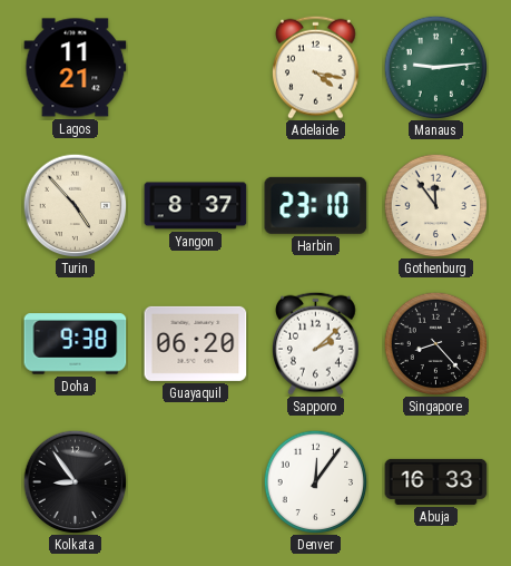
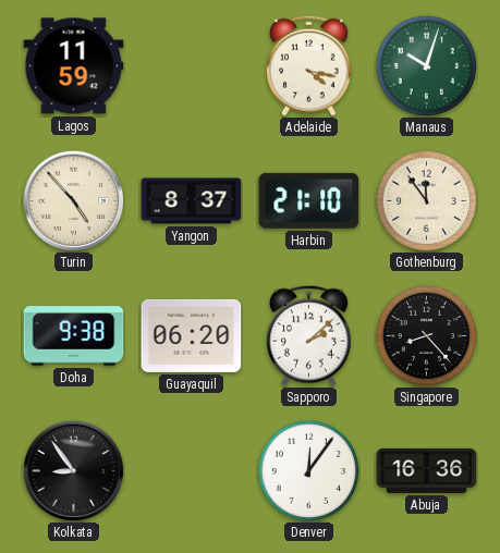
Lagos: 11:21 -> 11:59
Manaus: 9:14 -> 10:03
Harbin: 23:10 -> 21:10
Abuja: 16:33 -> 16:36
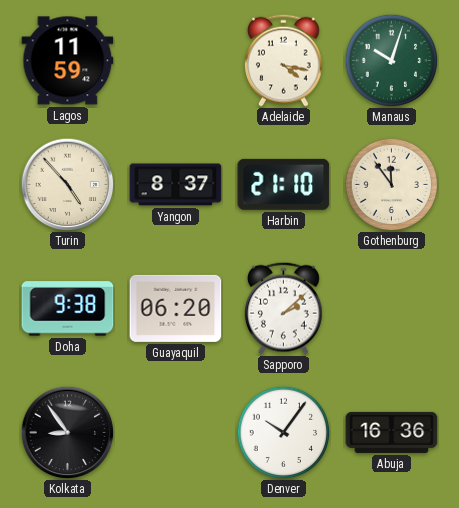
Singapore: 8:23 -> none
Denver: 12:06 -> 10:06
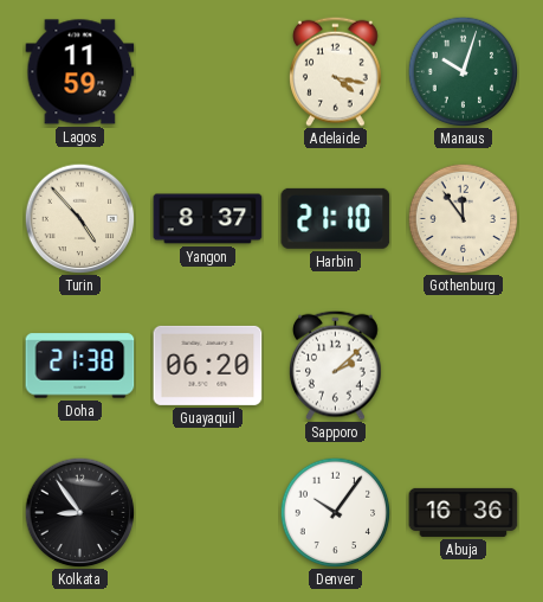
Doha: 9:38 -> 21:38
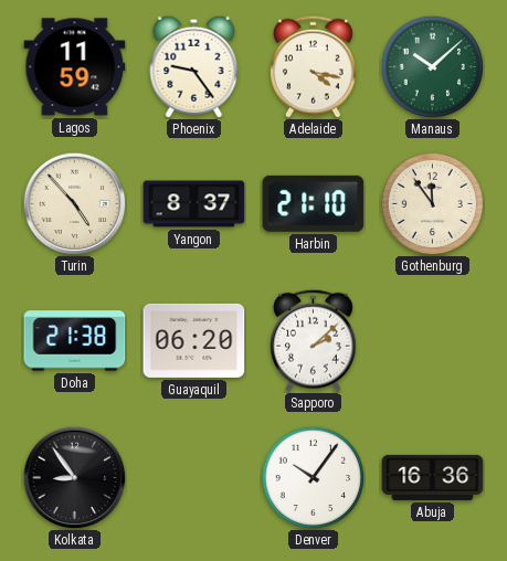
Phoenix: none -> 9:24
Manaus: 10:03 -> 10:08
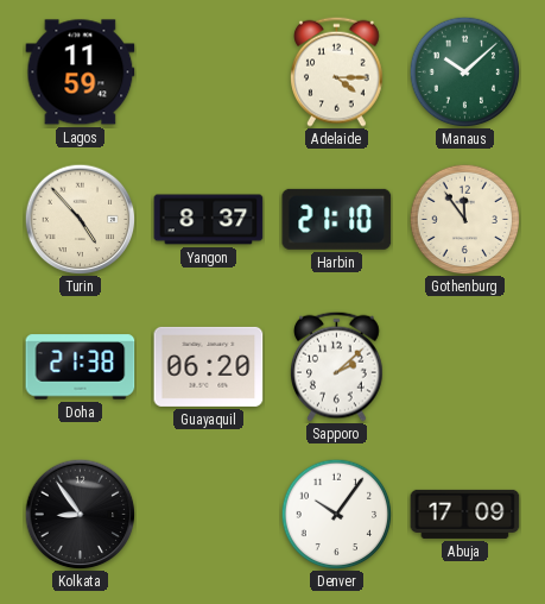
Phoenix: 9:24 -> none
Adelaide: 4:17 -> 4:15
Abuja: 16:36 -> 17:09
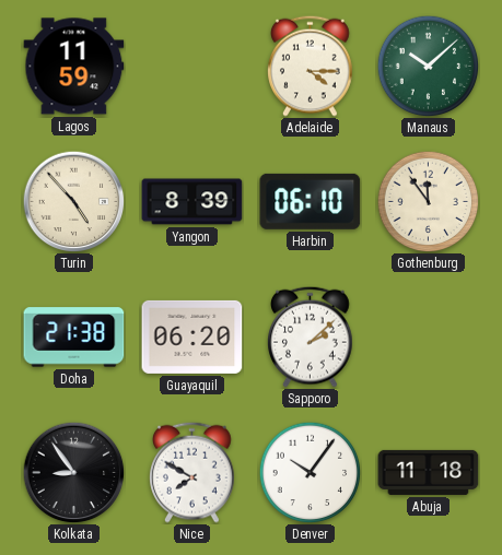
Yangon: 8:37 -> 8:39
Harbin: 21:10 -> 06:10
Nice: none -> 7:50
Abuja: 17:09 -> 11:18
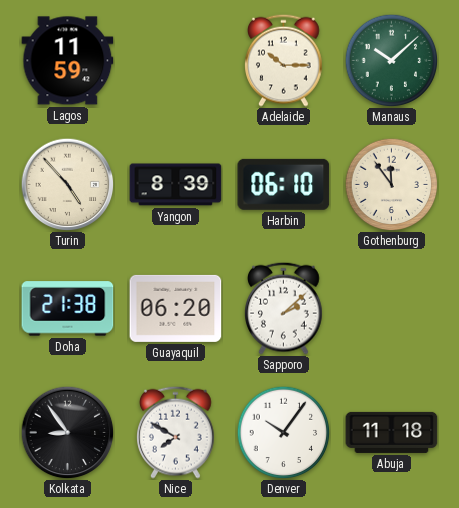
Adelaide: 4:15 -> 10:15
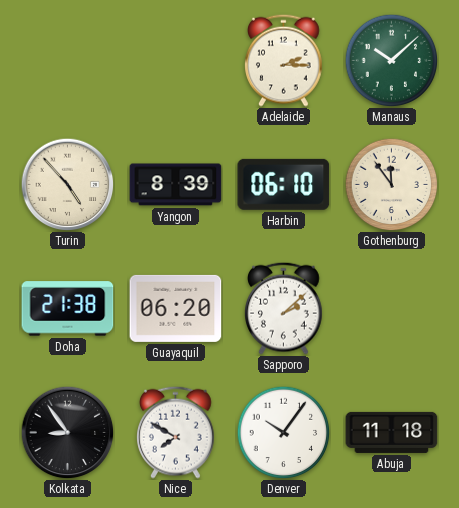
Lagos: 11:59 -> none
Adelaide: 10:15 -> 2:15
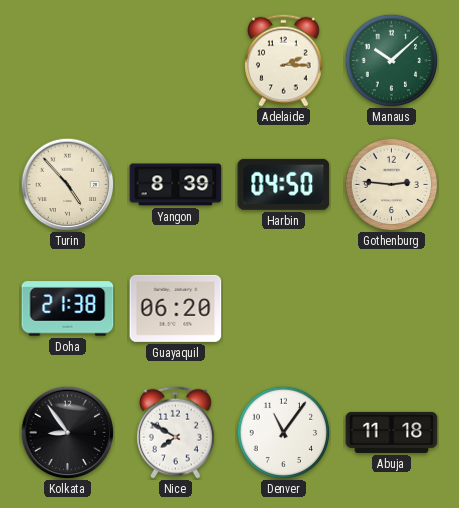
Harbin: 06:10 -> 04:50
Gothenburg: 11:54 -> 2:46
Sapporo: 2:08 -> none
Denver: 10:06 -> 11:06
